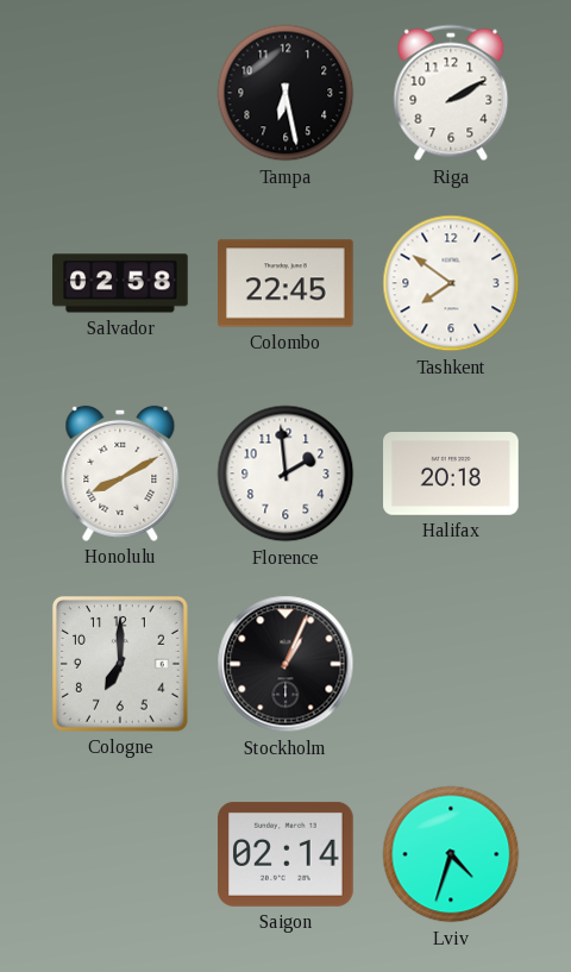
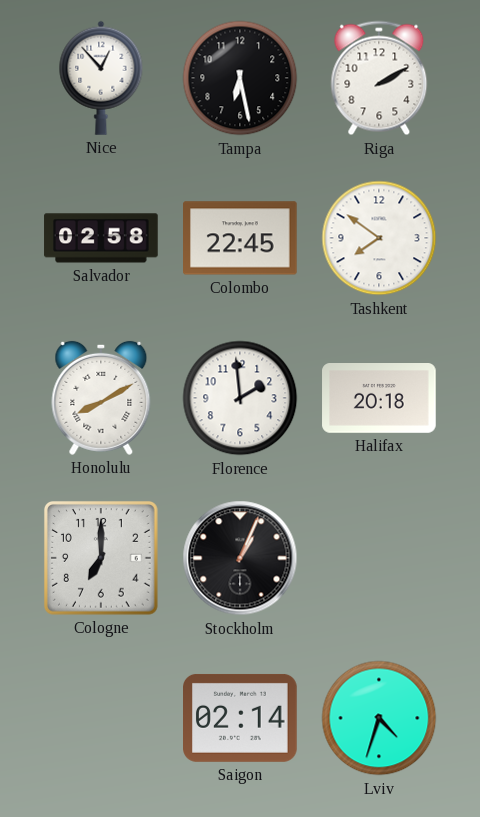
Nice: none -> 12:53
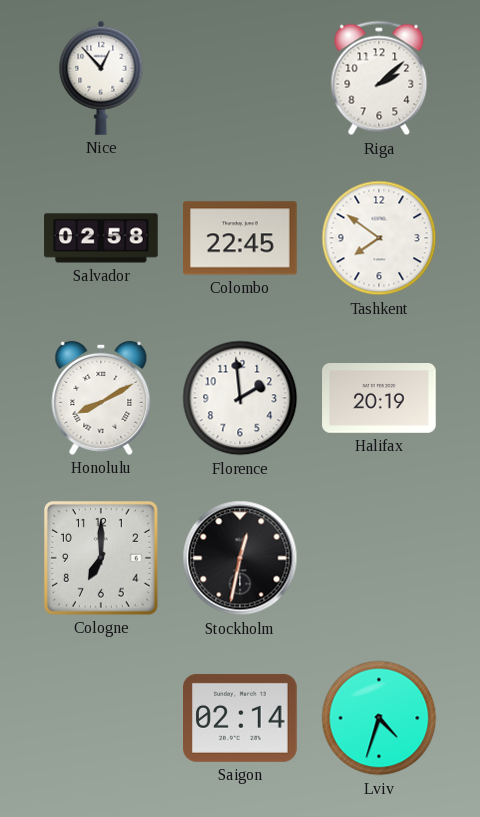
Tampa: 6:28 -> none
Riga: 2:10 -> 2:08
Halifax: 20:18 -> 20:19
Stockholm: 1:04 -> 12:32
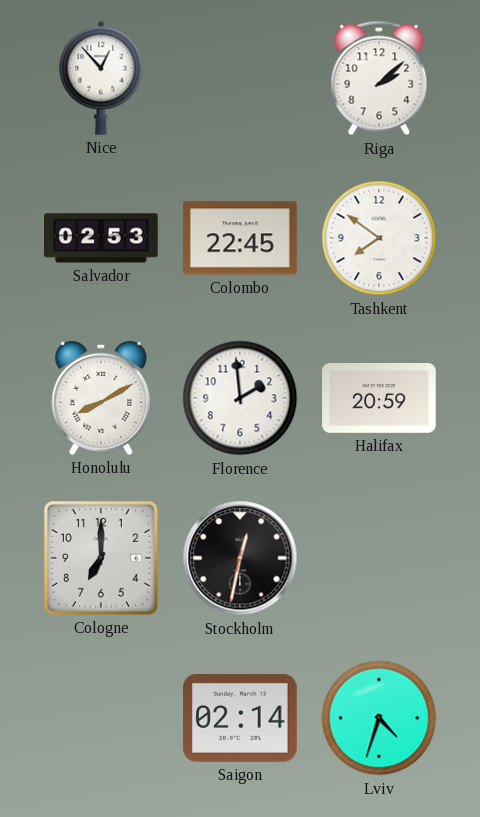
Salvador: 02:58 -> 02:53
Halifax: 20:19 -> 20:59
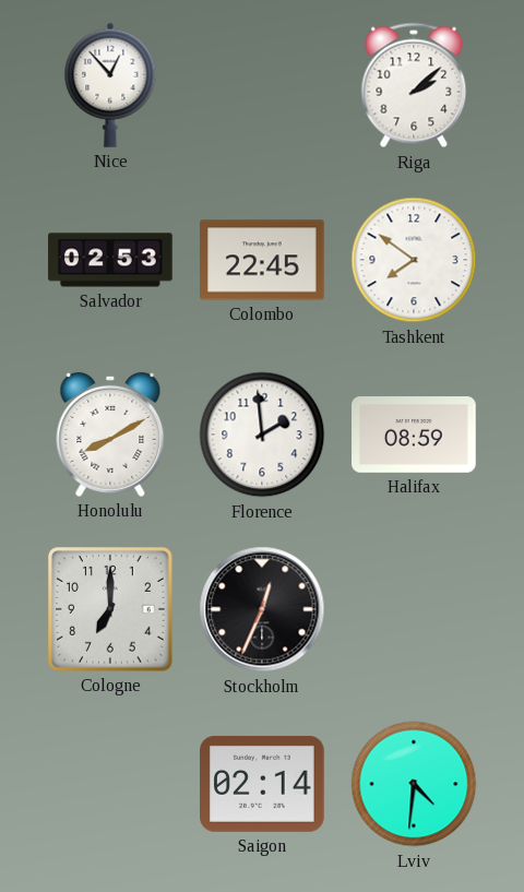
Halifax: 20:59 -> 08:59
Stockholm: 12:32 -> 12:34
Lviv: 4:33 -> 4:31
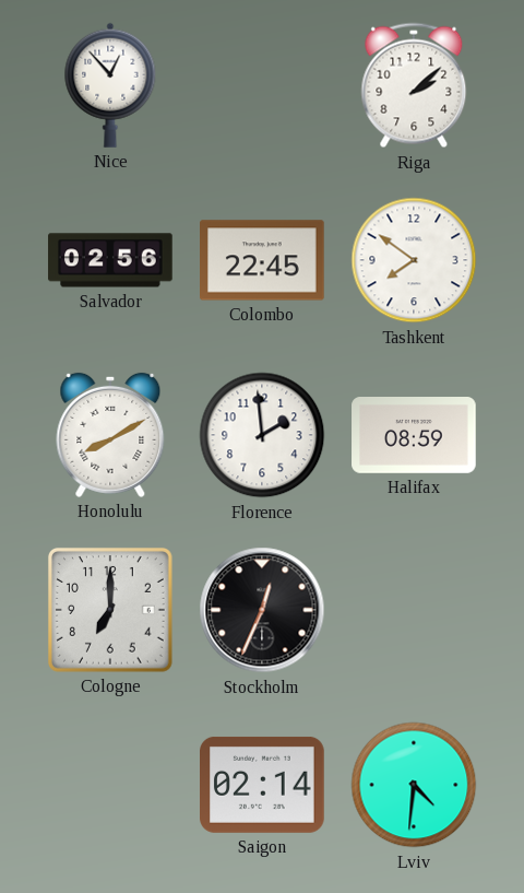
Salvador: 02:53 -> 02:56
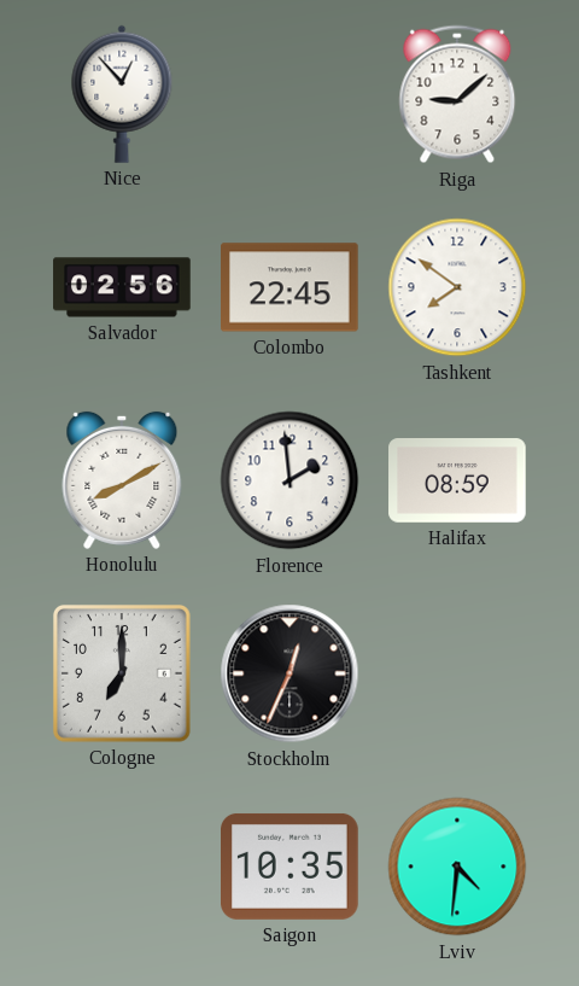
Riga: 2:08 -> 9:08
Saigon: 02:14 -> 10:35
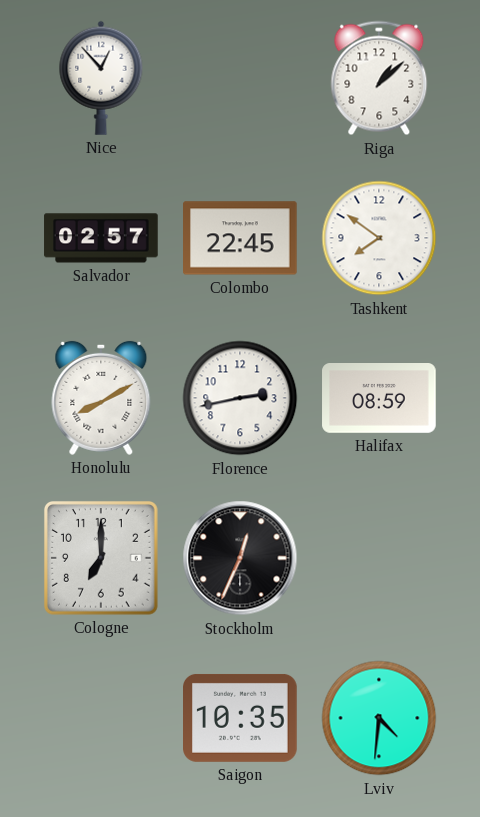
Riga: 9:08 -> 1:08
Salvador: 02:56 -> 02:57
Florence: 1:59 -> 2:43
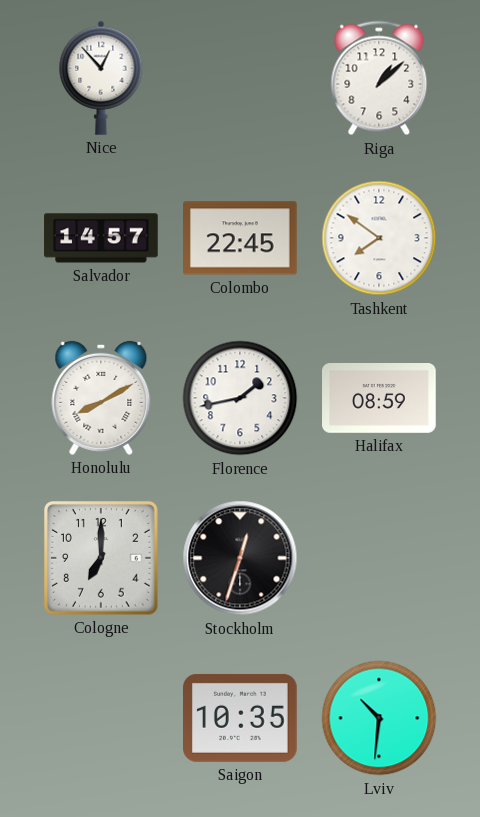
Salvador: 02:57 -> 14:57
Florence: 2:43 -> 1:43
Stockholm: 12:34 -> 12:33
Lviv: 4:31 -> 10:31
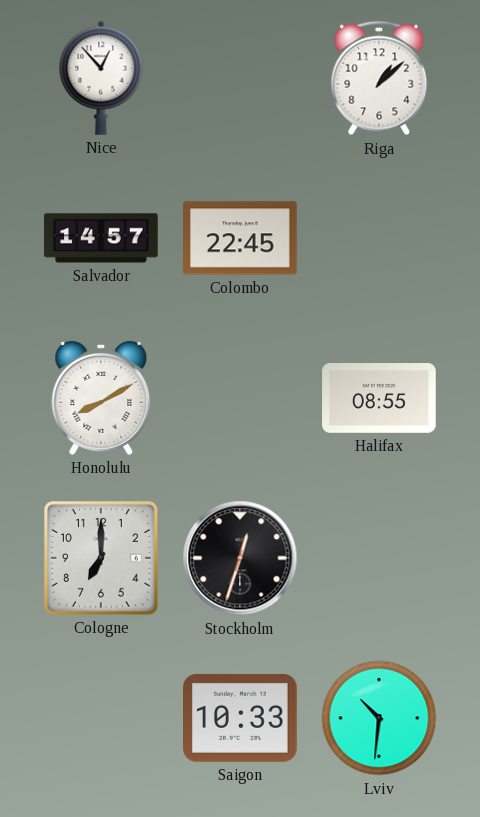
Tashkent: 7:51 -> none
Florence: 1:43 -> none
Halifax: 08:59 -> 08:55
Saigon: 10:35 -> 10:33
